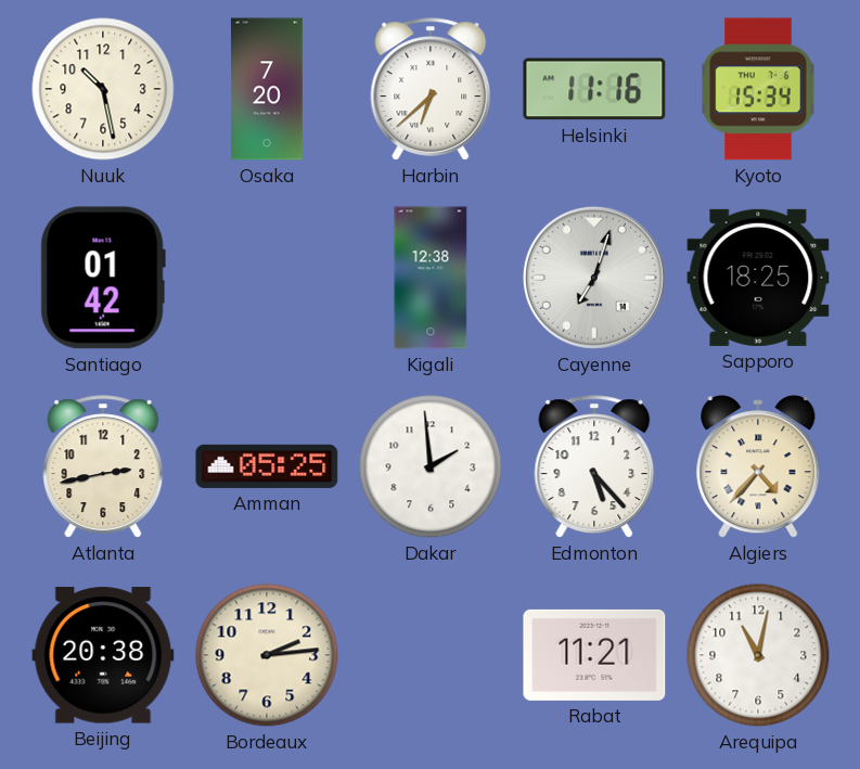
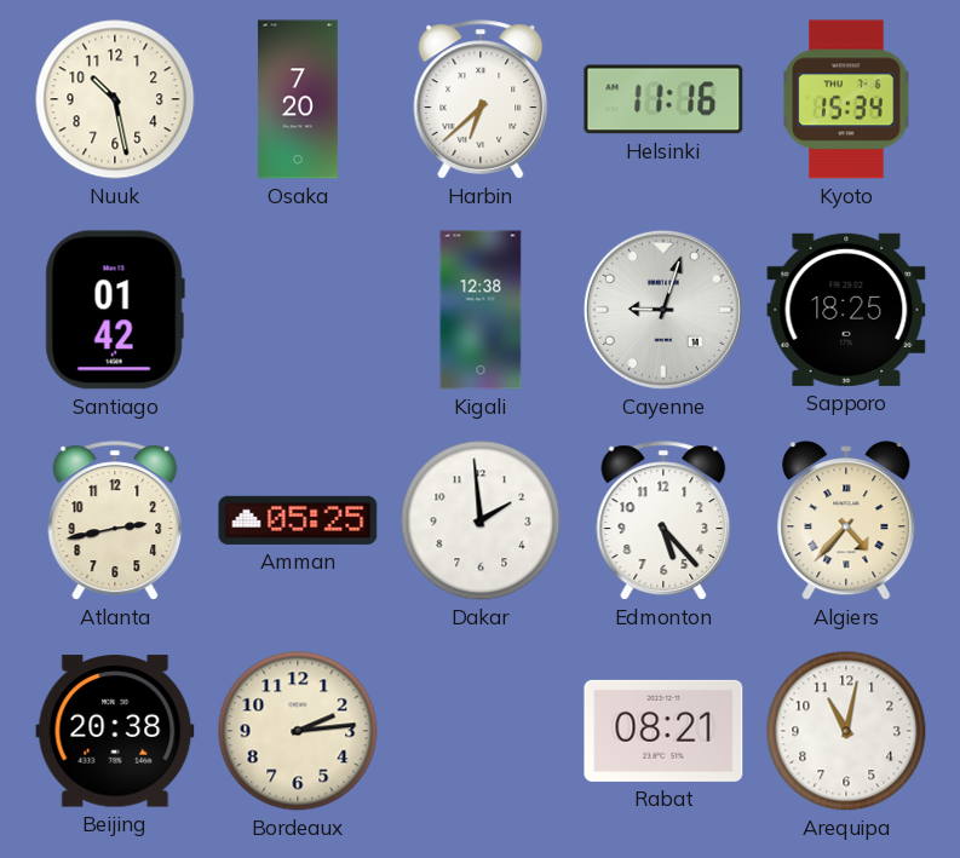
Cayenne: 7:03 -> 9:03
Rabat: 11:21 -> 08:21
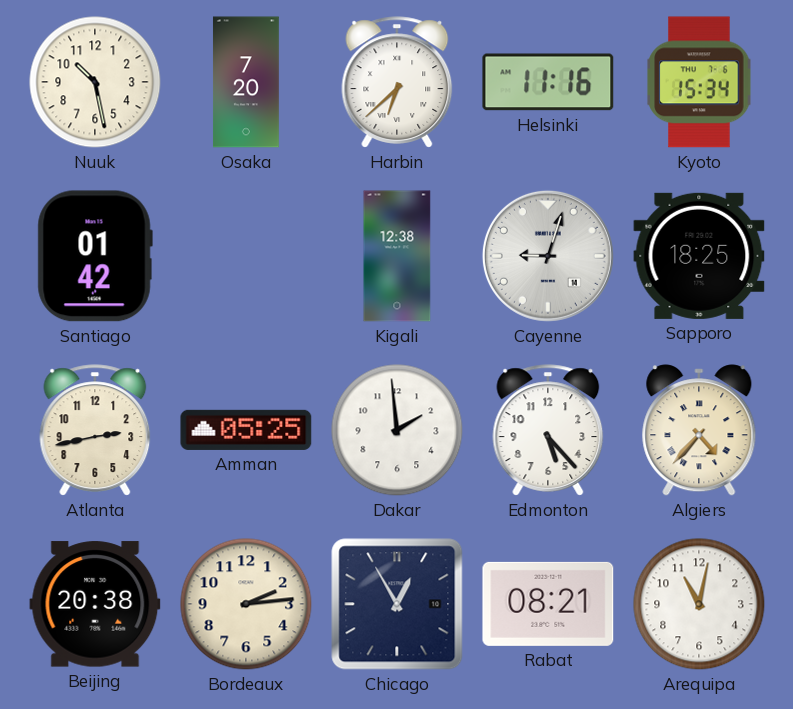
Chicago: none -> 12:55
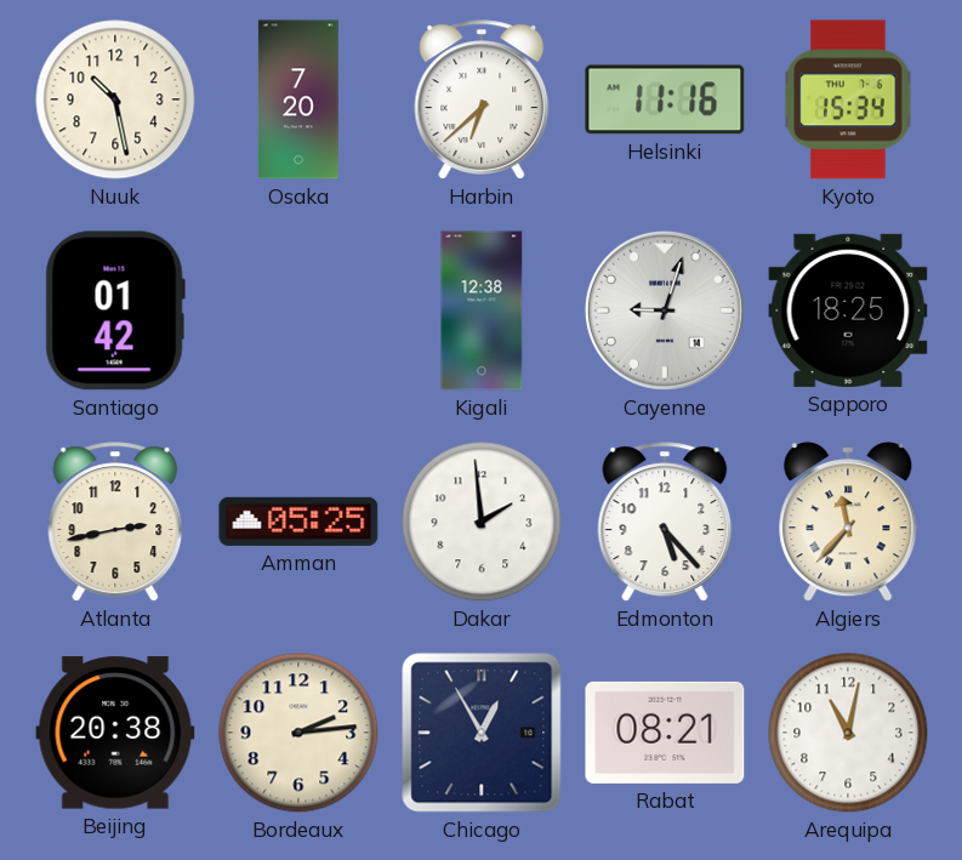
Algiers: 4:37 -> 11:37
